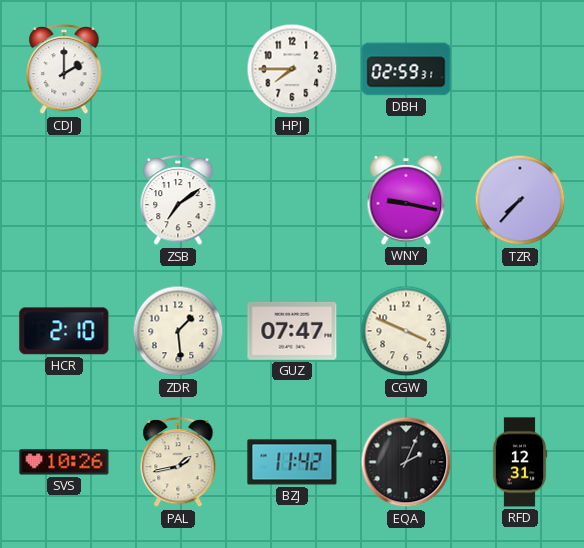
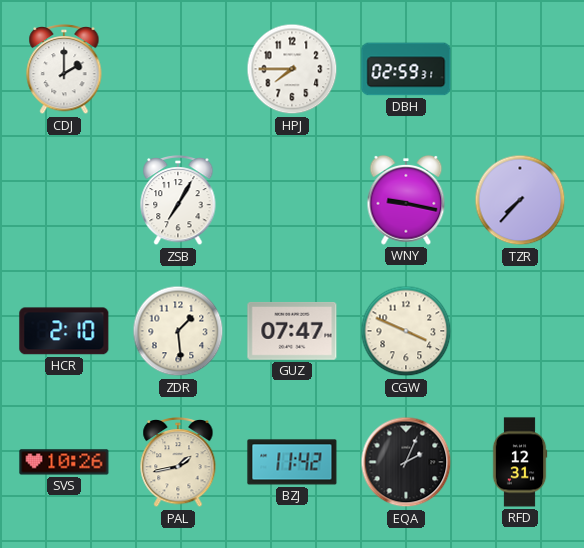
ZSB: 7:09 -> 7:05
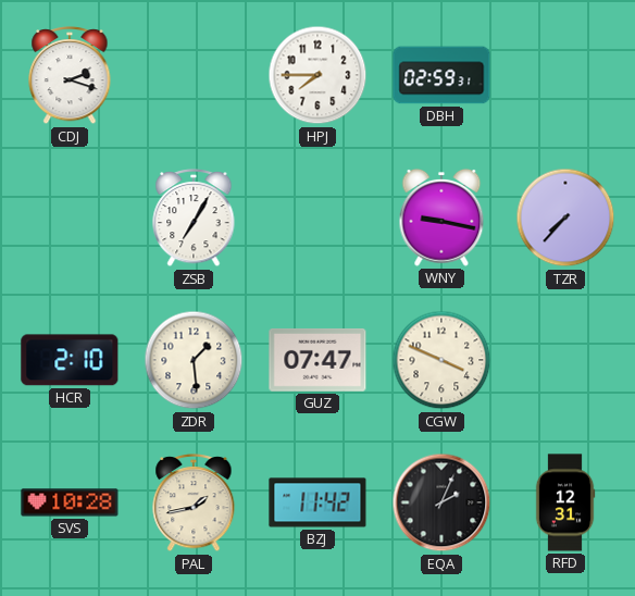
CDJ: 2:00 -> 2:18
SVS: 10:26 -> 10:28
